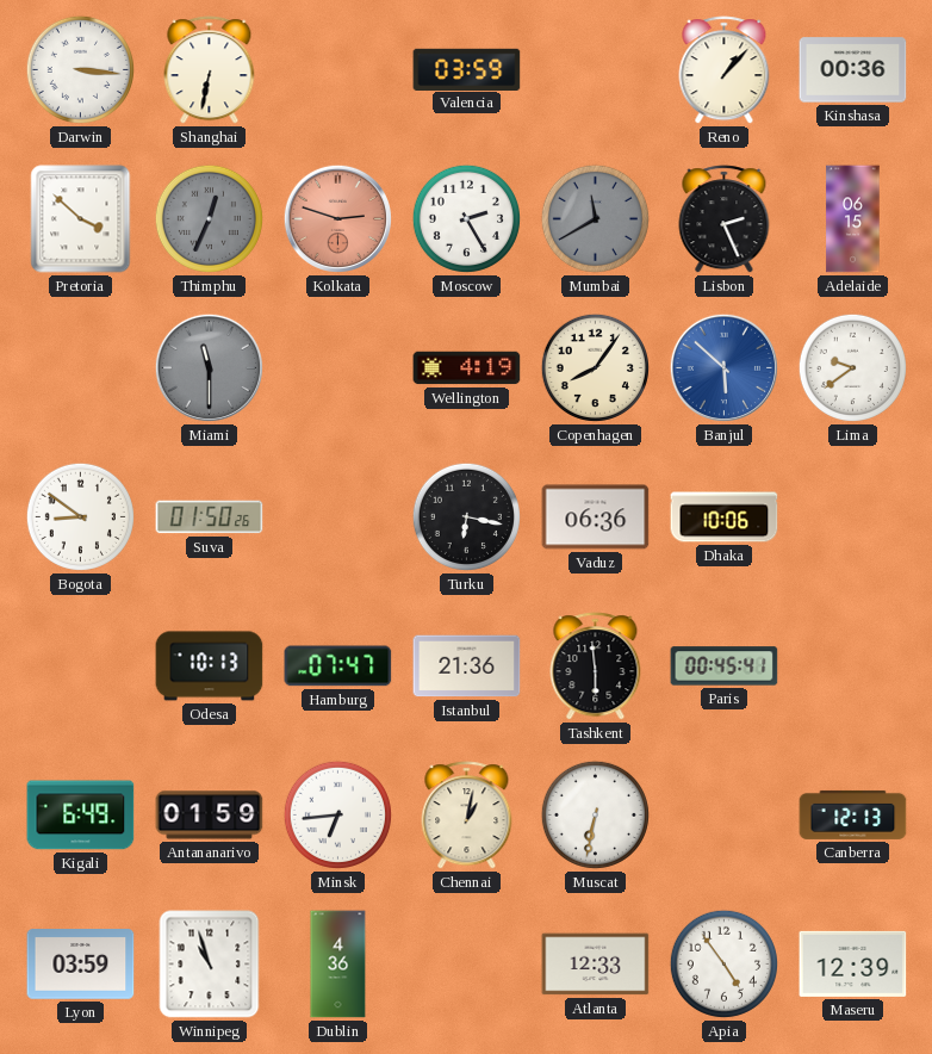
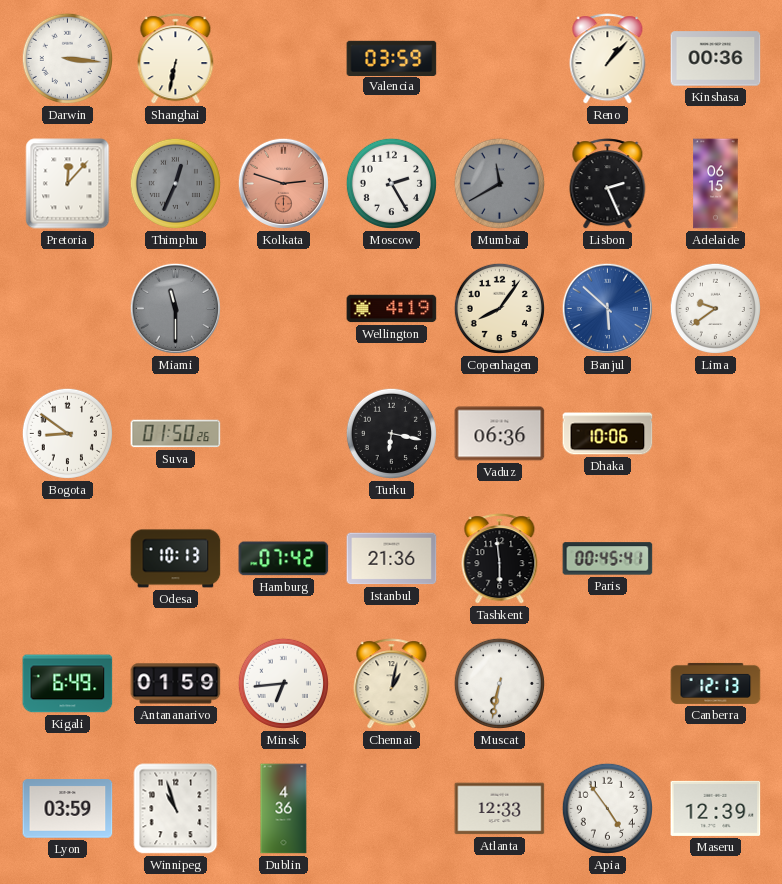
Pretoria: 3:52 -> 12:07
Hamburg: 07:47 -> 07:42
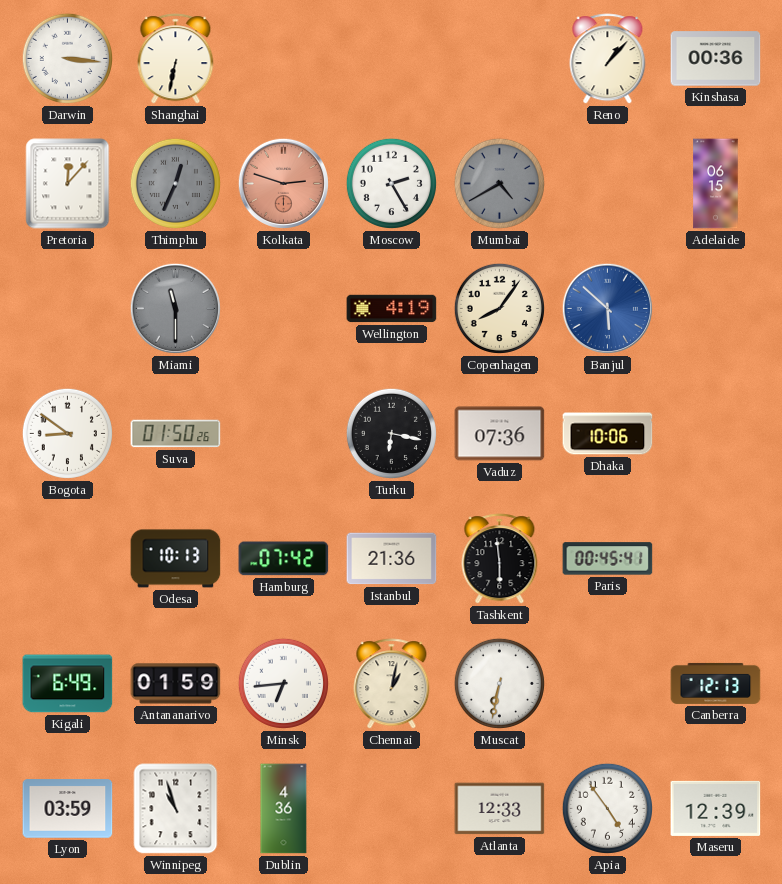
Valencia: 03:59 -> none
Mumbai: 11:40 -> 4:40
Lisbon: 2:26 -> none
Lima: 9:39 -> none
Vaduz: 06:36 -> 07:36
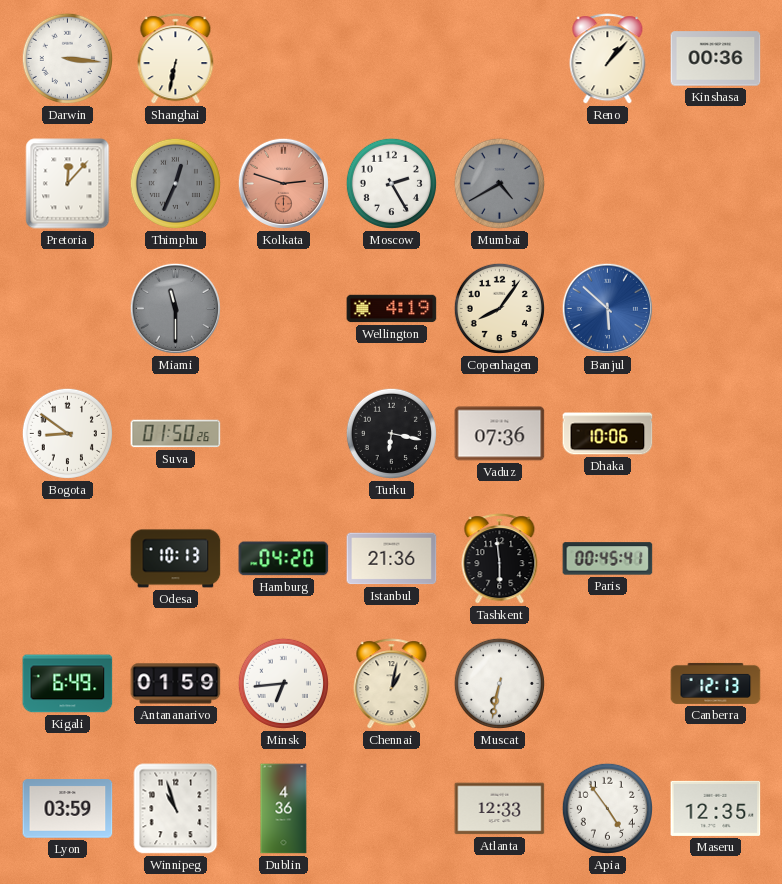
Adelaide: 06:15 -> none
Hamburg: 07:42 -> 04:20
Maseru: 12:39 -> 12:35
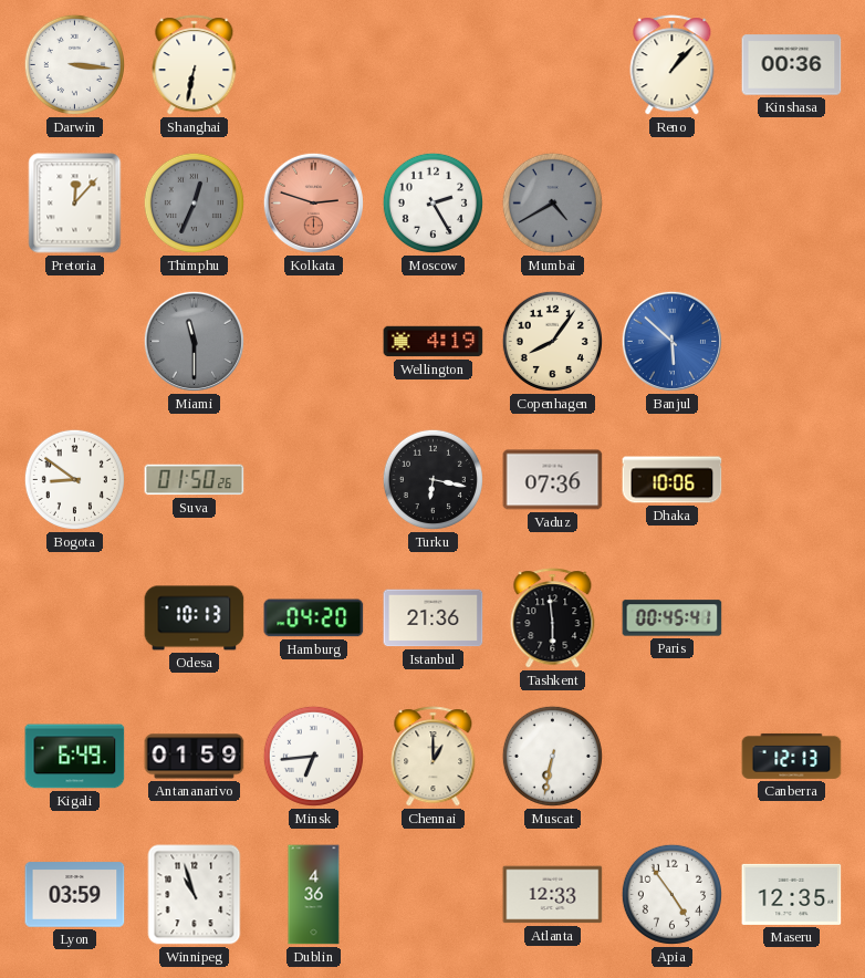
Chennai: 1:02 -> 1:00
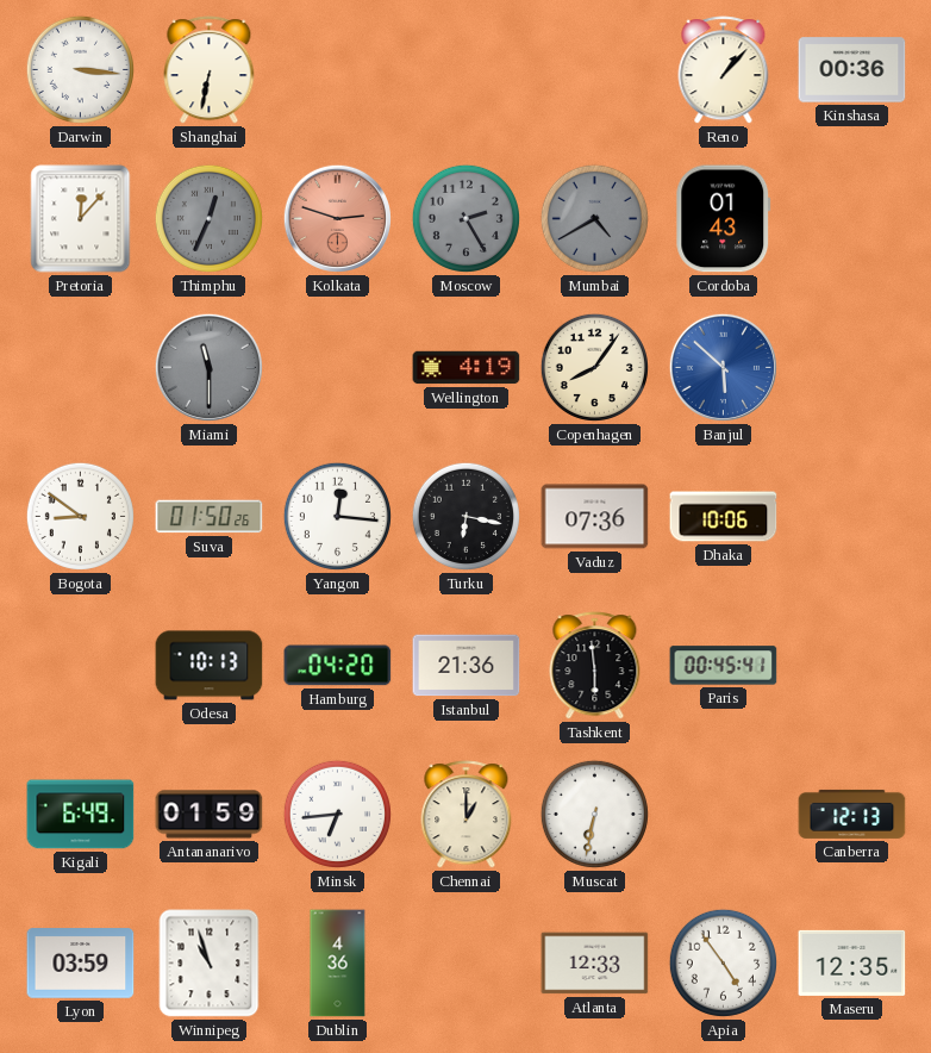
Moscow dial: white -> grey
Cordoba: none -> 01:43
Yangon: none -> 12:16
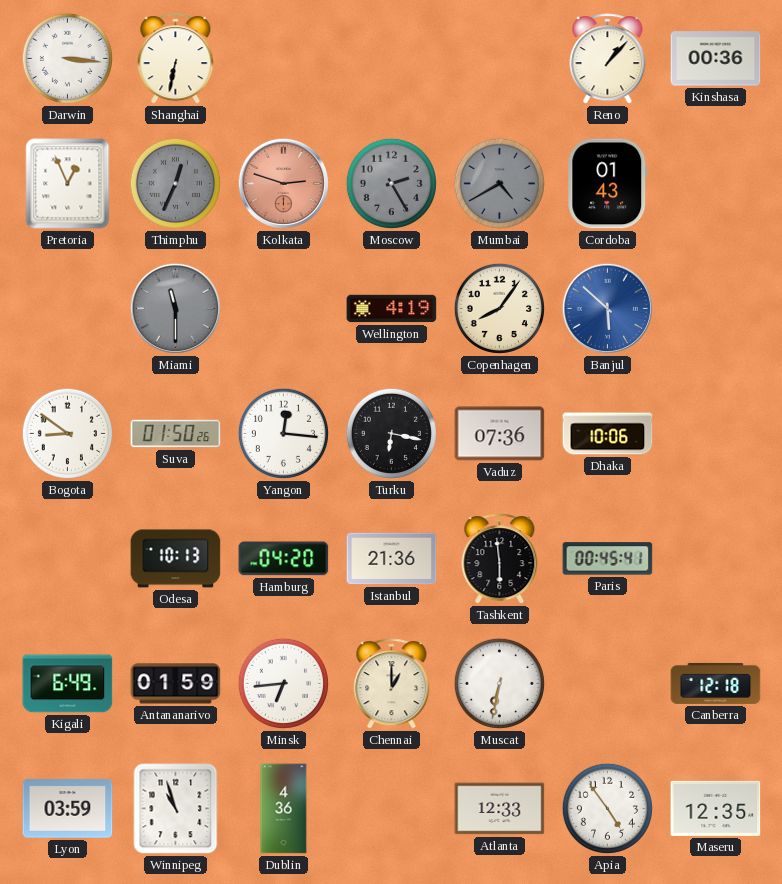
Pretoria: 12:07 -> 12:56
Canberra: 12:13 -> 12:18
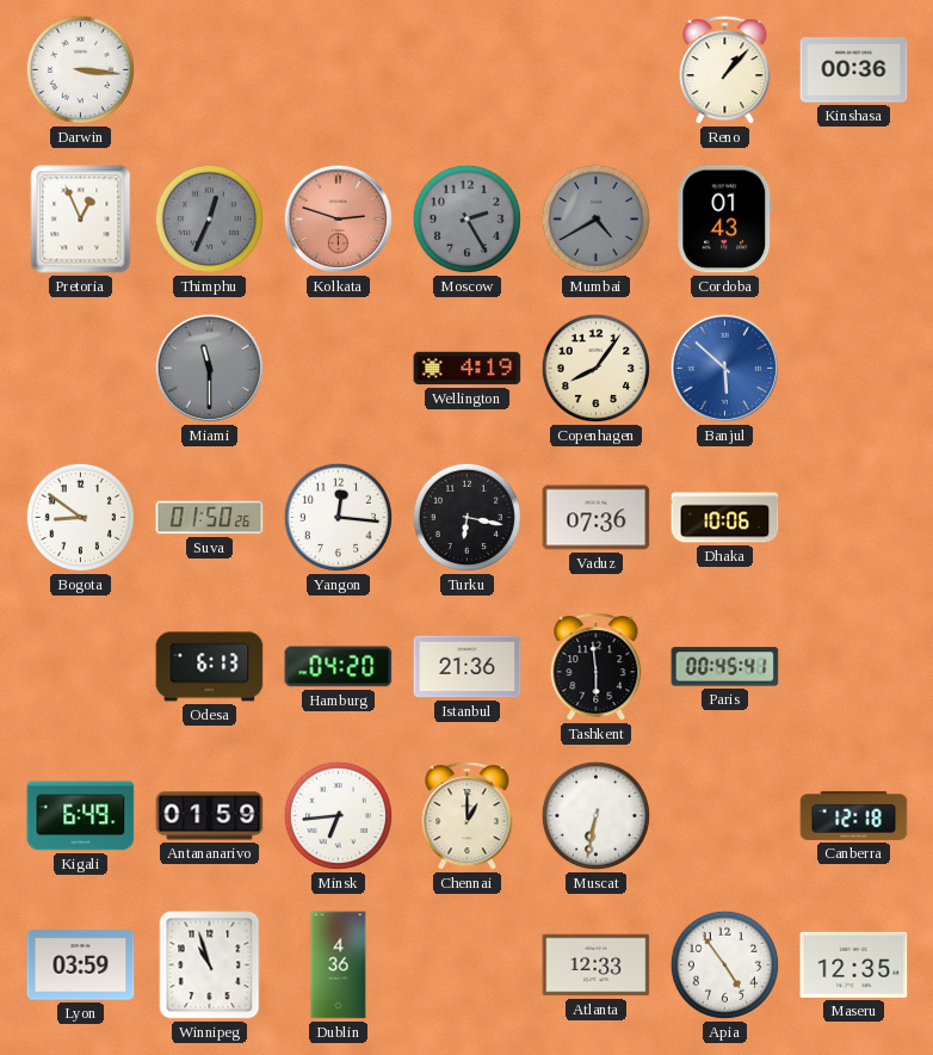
Shanghai: 6:32 -> none
Odesa: 10:13 -> 6:13
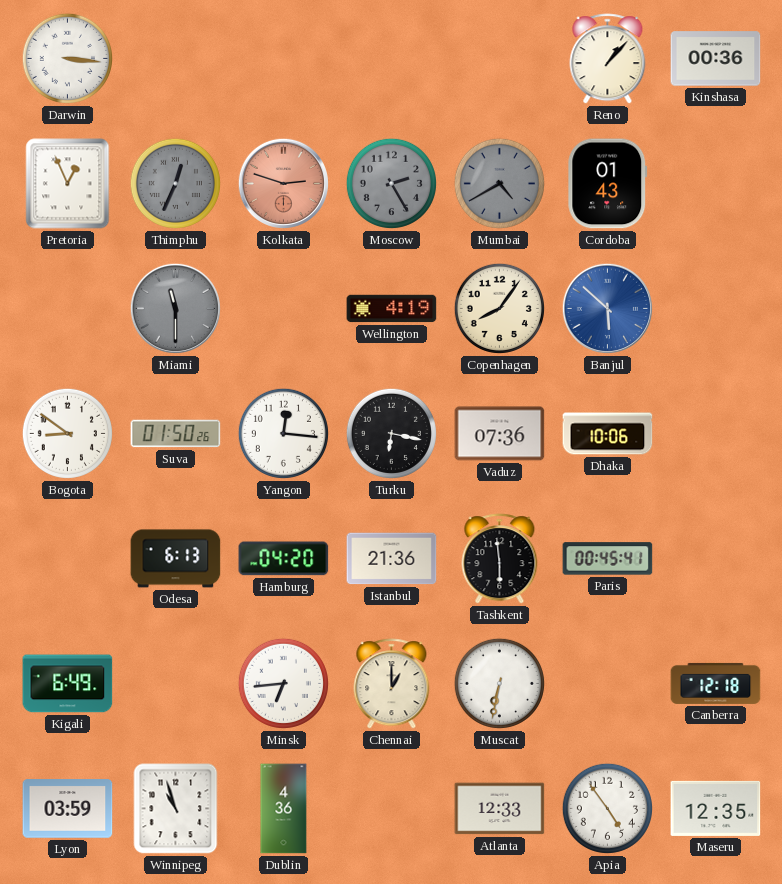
Antananarivo: 01:59 -> none
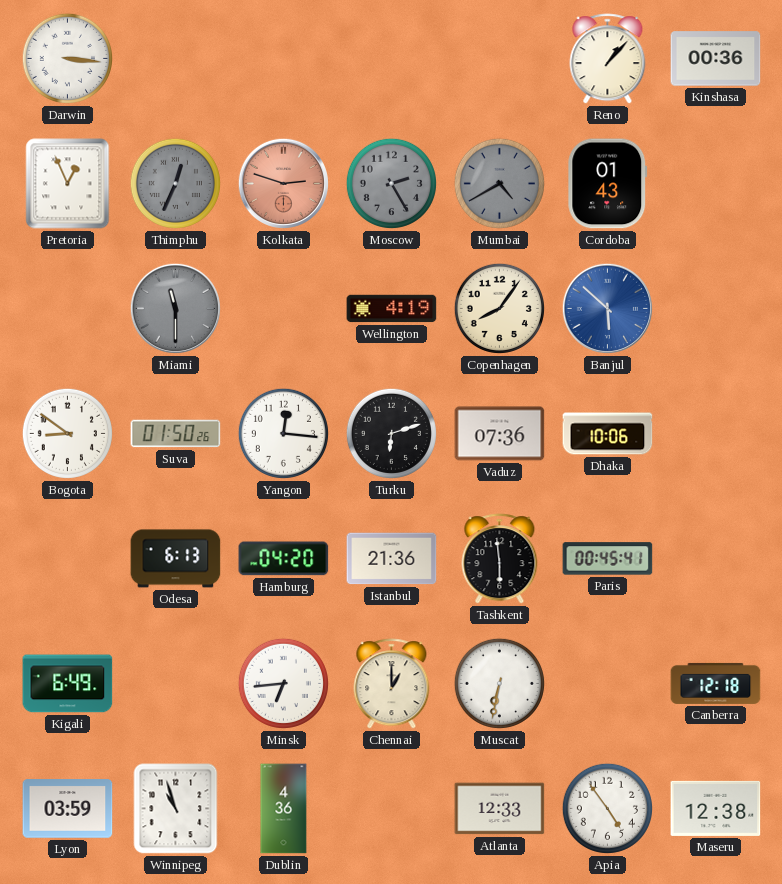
Turku: 6:17 -> 6:12
Maseru: 12:35 -> 12:38
